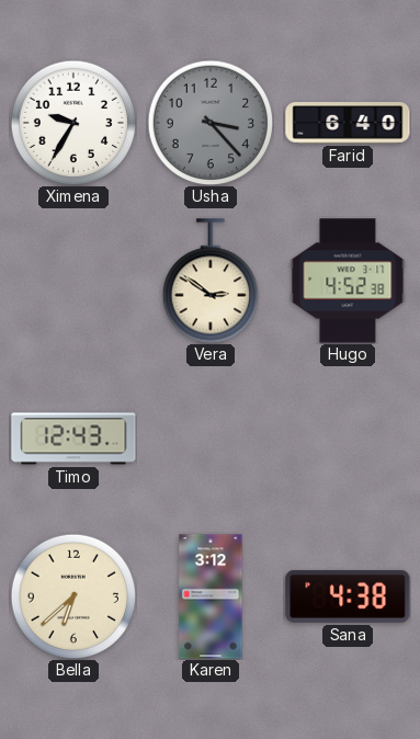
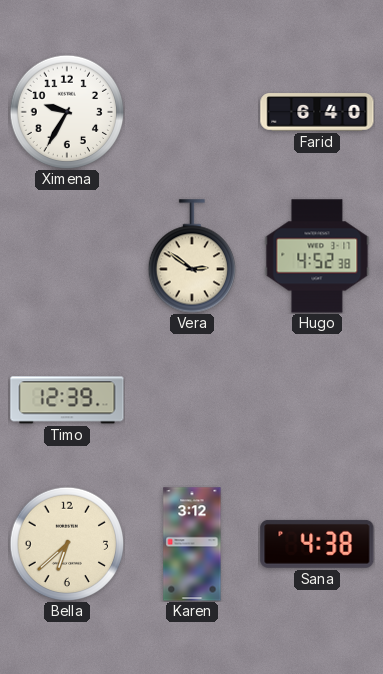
Usha: 3:23 -> none
Timo: 12:43 -> 12:39
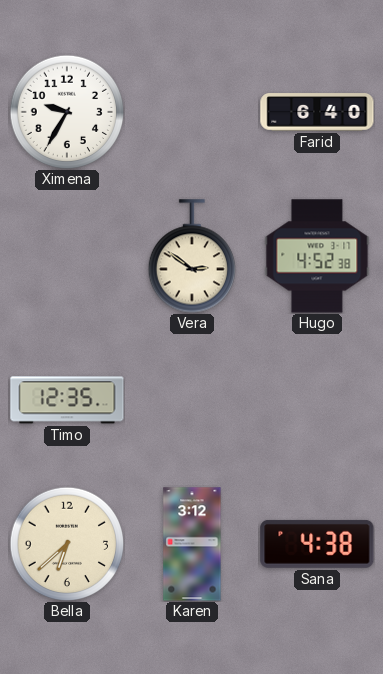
Timo: 12:39 -> 12:35
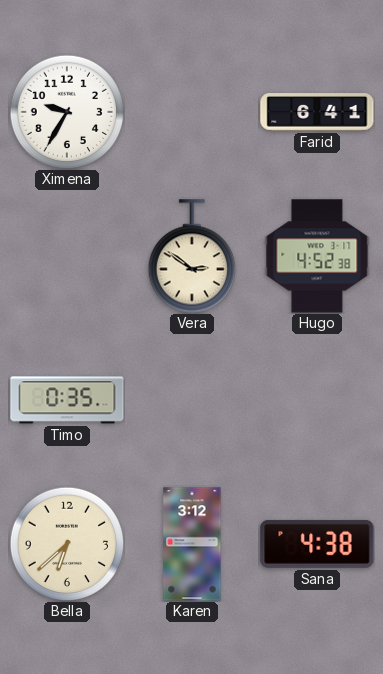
Farid: 6:40 -> 6:41
Timo: 12:35 -> 0:35
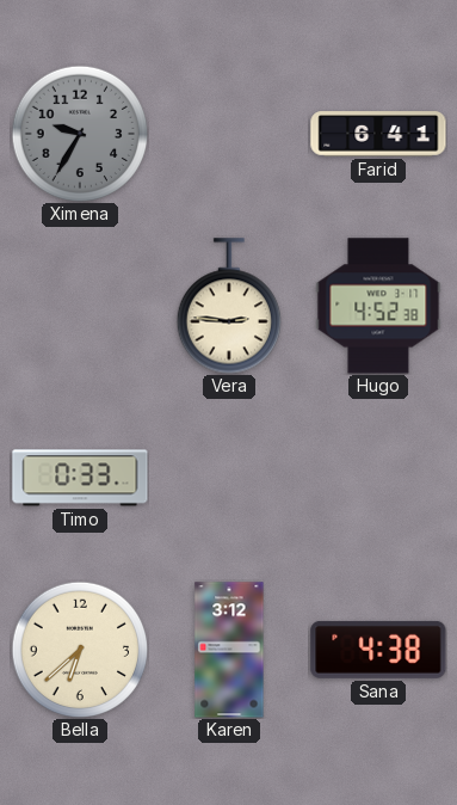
Ximena dial: white -> grey
Vera: 2:51 -> 2:46
Timo: 0:35 -> 0:33
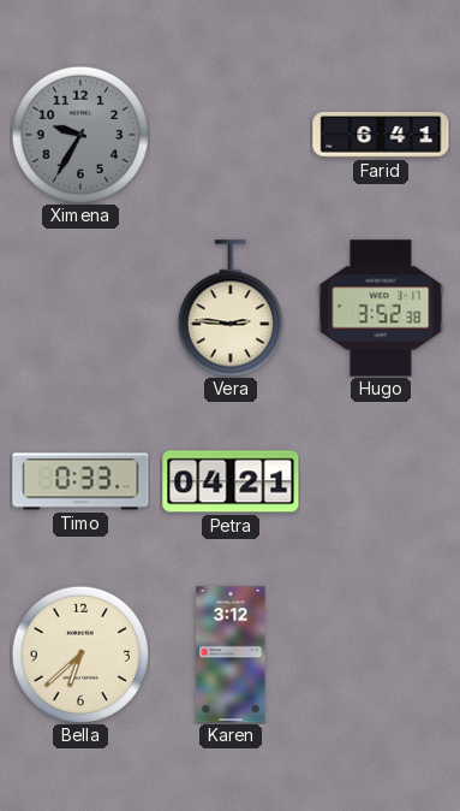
Hugo: 4:52 -> 3:52
Petra: none -> 04:21
Sana: 4:38 -> none
